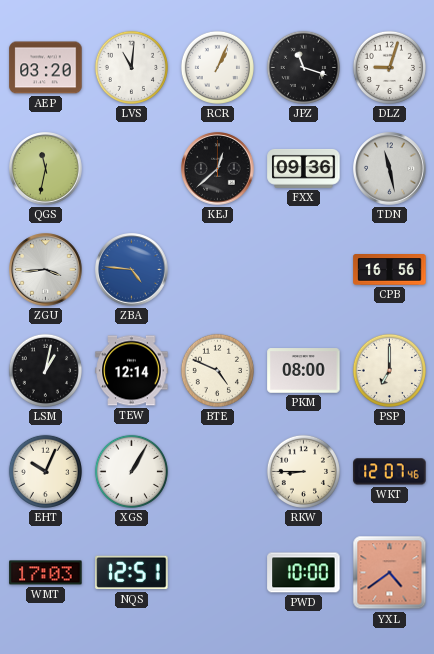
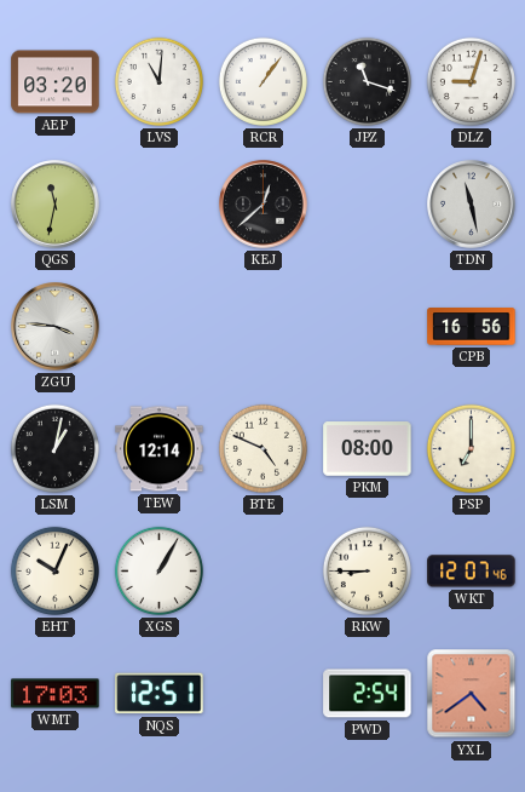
RCR: 1:04 -> 1:06
FXX: 09:36 -> none
ZGU: 3:44 -> 3:46
ZBA: 4:46 -> none
PWD: 10:00 -> 2:54
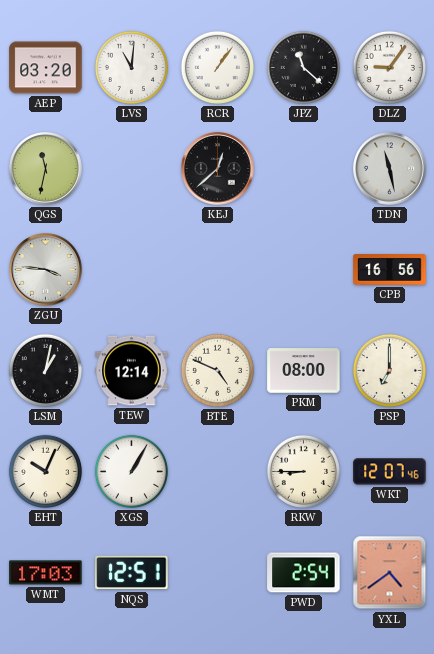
JPZ: 11:18 -> 11:22
DLZ: 9:03 -> 9:06
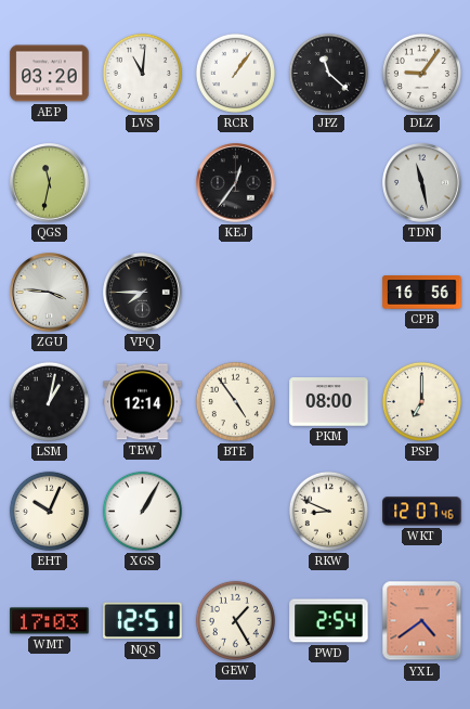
KEJ: 12:38 -> 12:36
VPQ: none -> 7:45
BTE: 4:49 -> 4:54
RKW: 8:45 -> 8:49
GEW: none -> 1:25
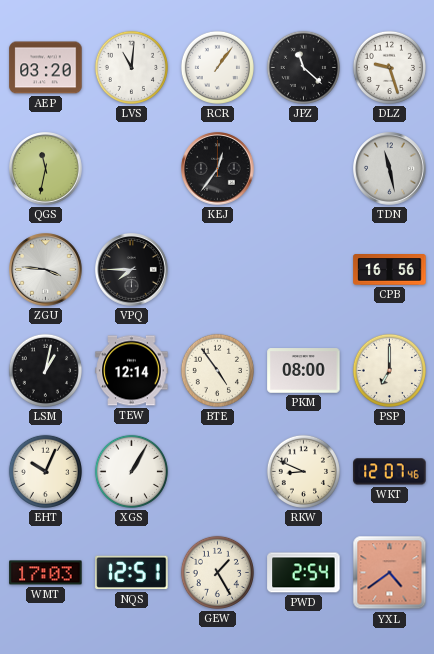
DLZ: 9:06 -> 9:27
